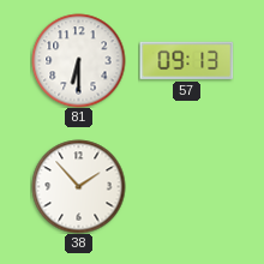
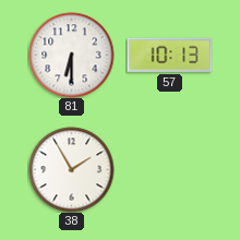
57: 09:13 -> 10:13
38: 1:53 -> 1:55
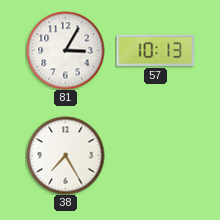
81: 6:30 -> 3:05
38: 1:55 -> 7:25
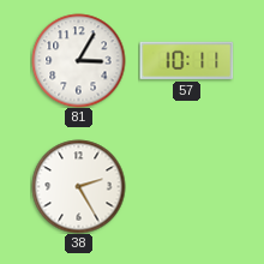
57: 10:13 -> 10:11
38: 7:25 -> 2:25
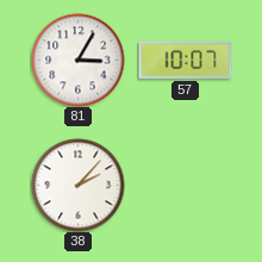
57: 10:11 -> 10:07
38: 2:25 -> 2:07
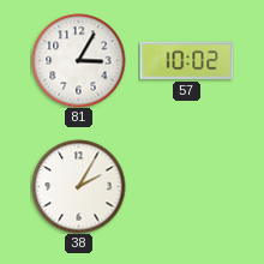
57: 10:07 -> 10:02
38: 2:07 -> 2:05
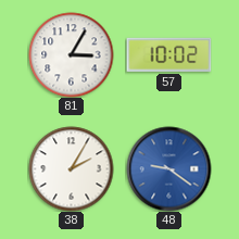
48: none -> 9:21
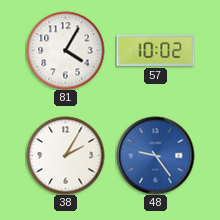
81: 3:05 -> 4:05
48: 9:21 -> 9:24
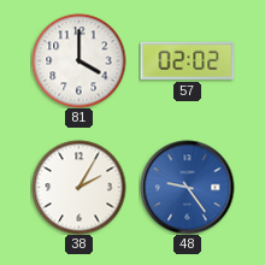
81: 4:05 -> 4:00
57: 10:02 -> 02:02
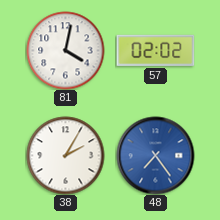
81: 4:00 -> 4:02
48: 9:24 -> 7:24
